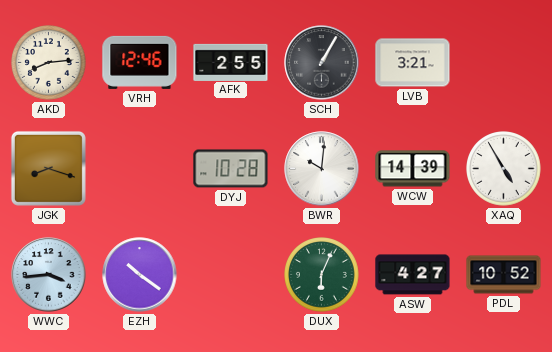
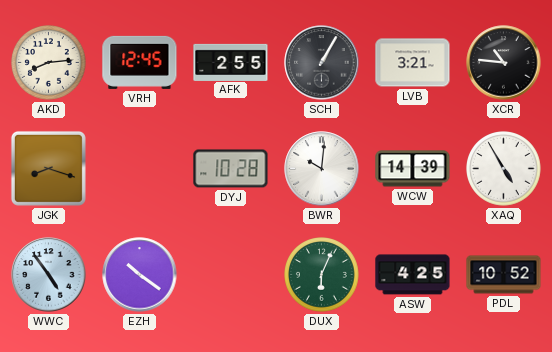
VRH: 12:46 -> 12:45
XCR: none -> 10:46
WWC: 3:44 -> 4:54
ASW: 4:27 -> 4:25
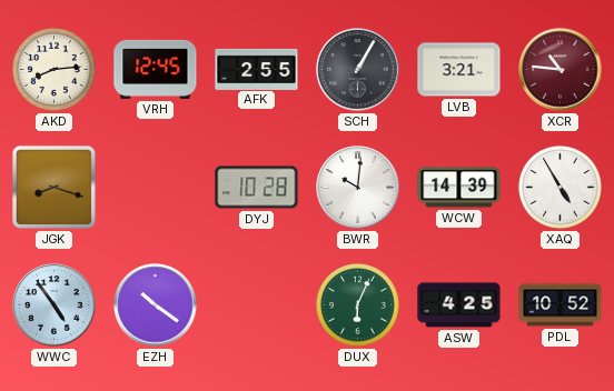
XCR dial: black -> burgundy
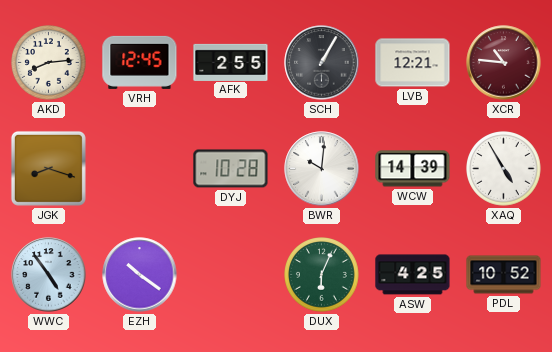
LVB: 3:21 -> 12:21
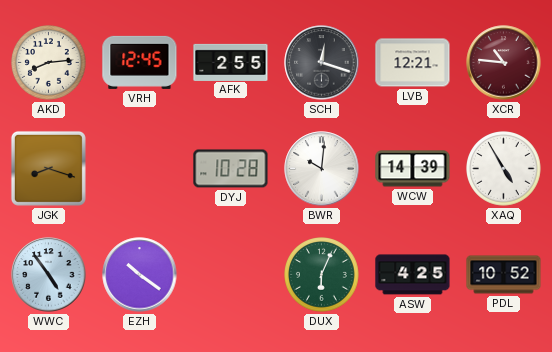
SCH: 1:05 -> 12:18
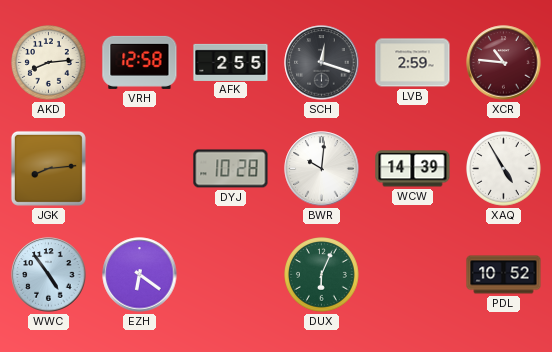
VRH: 12:45 -> 12:58
LVB: 12:21 -> 2:59
JGK: 8:18 -> 8:14
EZH: 10:21 -> 6:21
ASW: 4:25 -> none
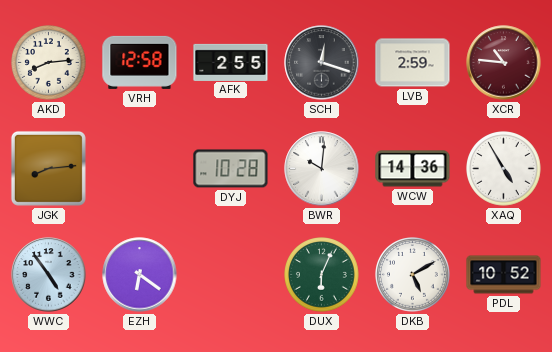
WCW: 14:39 -> 14:36
DKB: none -> 5:10
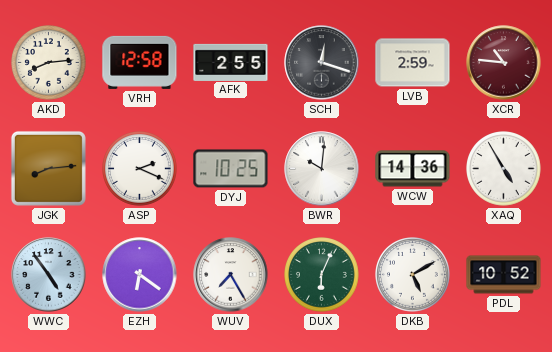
ASP: none -> 2:19
DYJ: 10:28 -> 10:25
WUV: none -> 7:25
